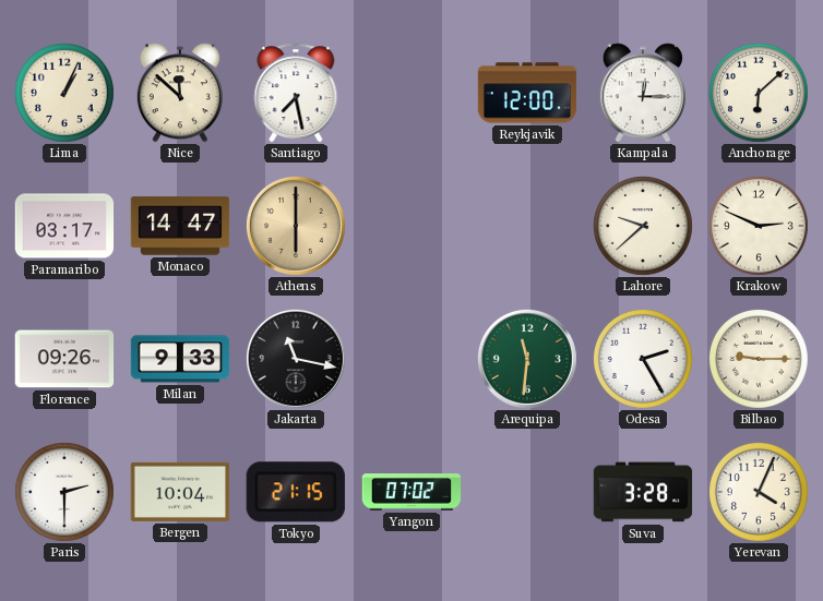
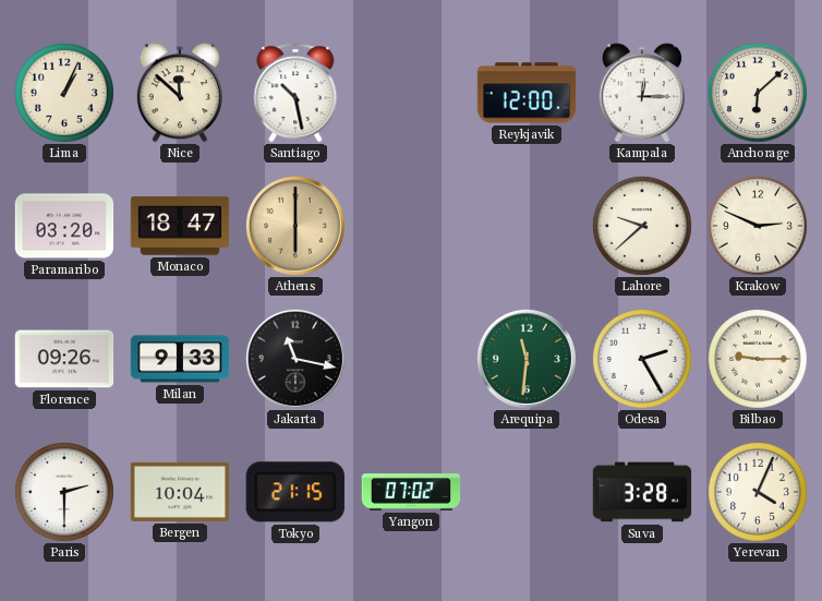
Santiago: 7:28 -> 10:28
Paramaribo: 03:17 -> 03:20
Monaco: 14:47 -> 18:47
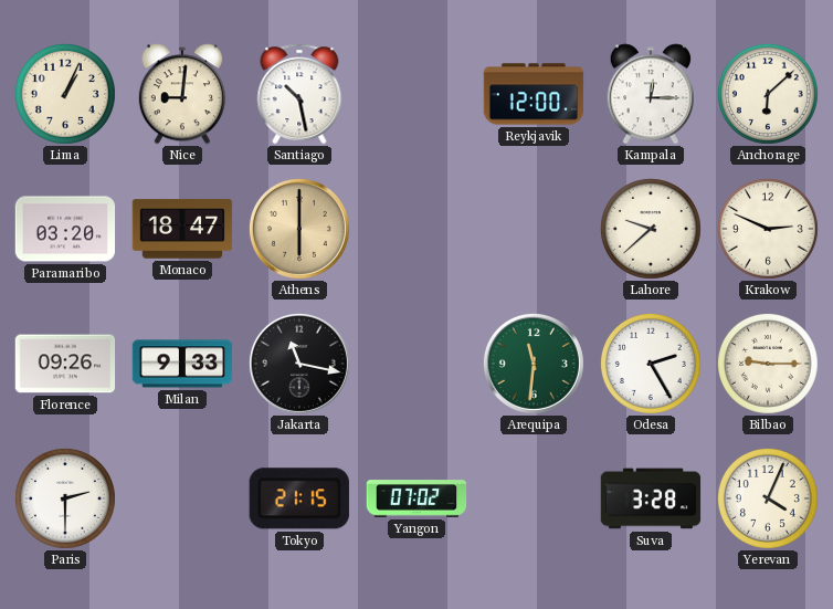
Nice: 11:52 -> 9:01
Bergen: 10:04 -> none
